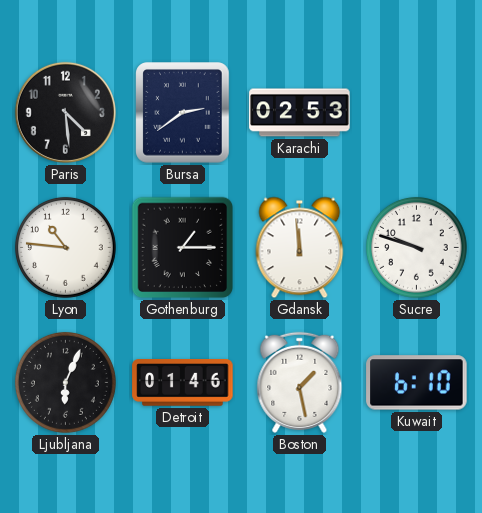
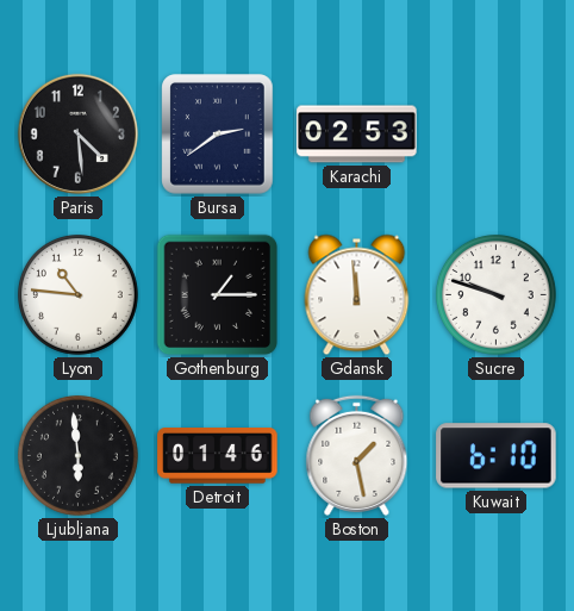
Ljubljana: 6:04 -> 5:59
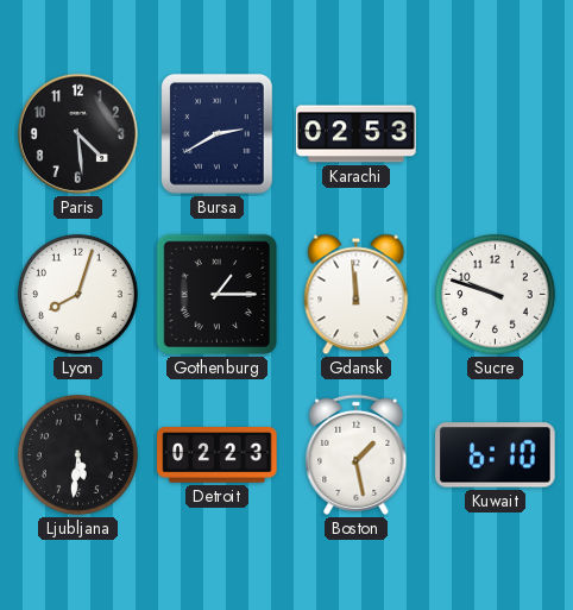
Bursa: 2:39 -> 2:40
Lyon: 10:46 -> 8:03
Ljubljana: 5:59 -> 5:31
Detroit: 01:46 -> 02:23
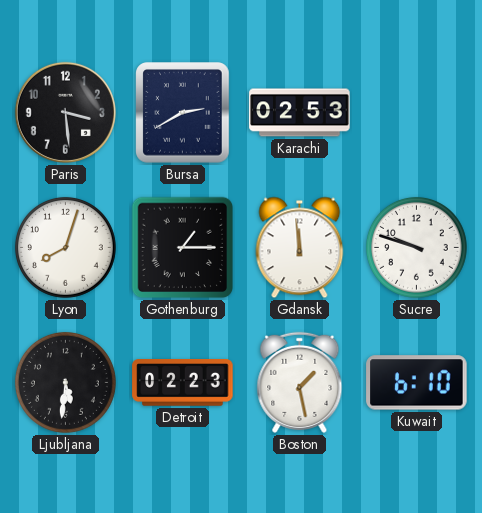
Paris: 4:29 -> 3:29
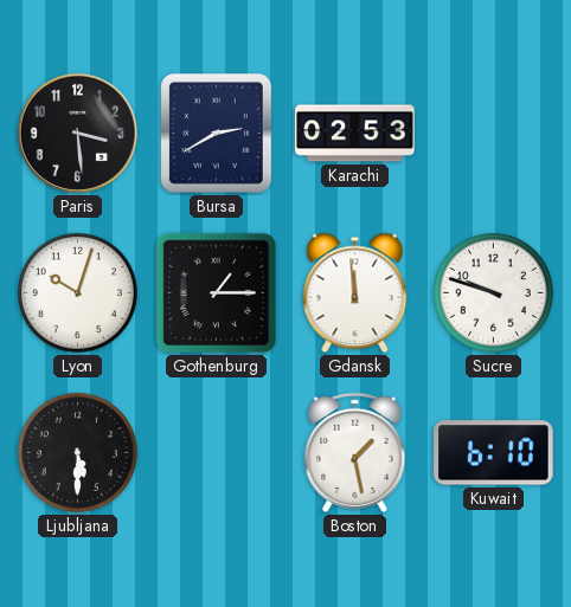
Lyon: 8:03 -> 10:03
Ljubljana: 5:31 -> 5:30
Detroit: 02:23 -> none
